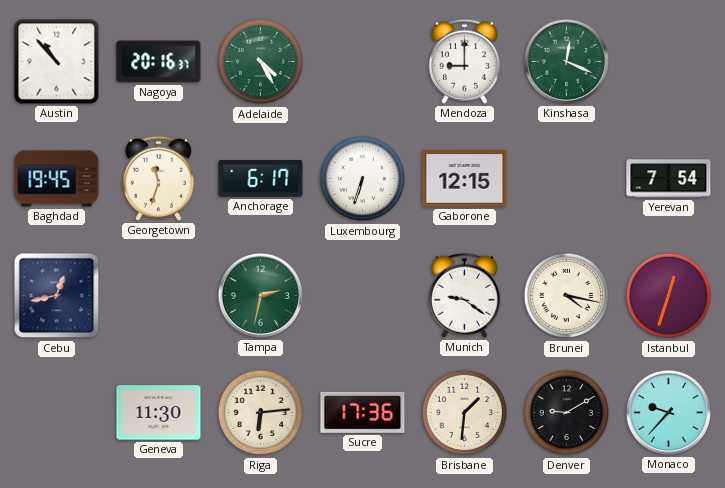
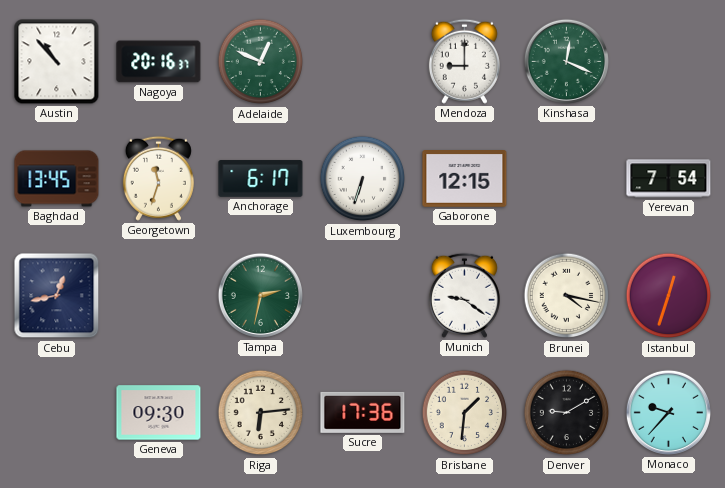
Adelaide: 4:25 -> 12:49
Baghdad: 19:45 -> 13:45
Geneva: 11:30 -> 09:30
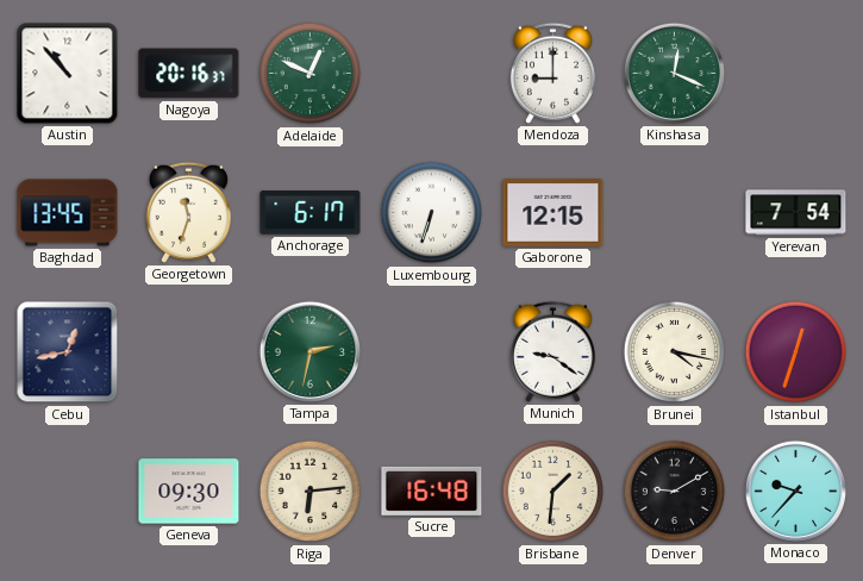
Sucre: 17:36 -> 16:48
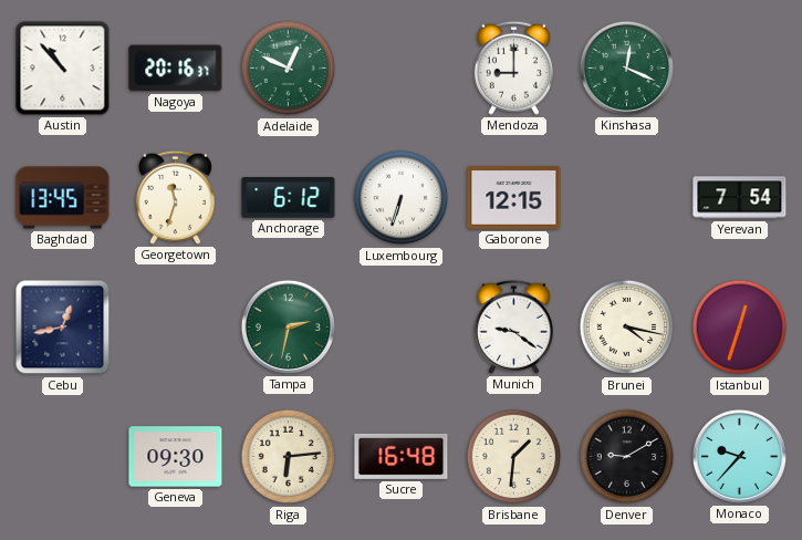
Anchorage: 6:17 -> 6:12
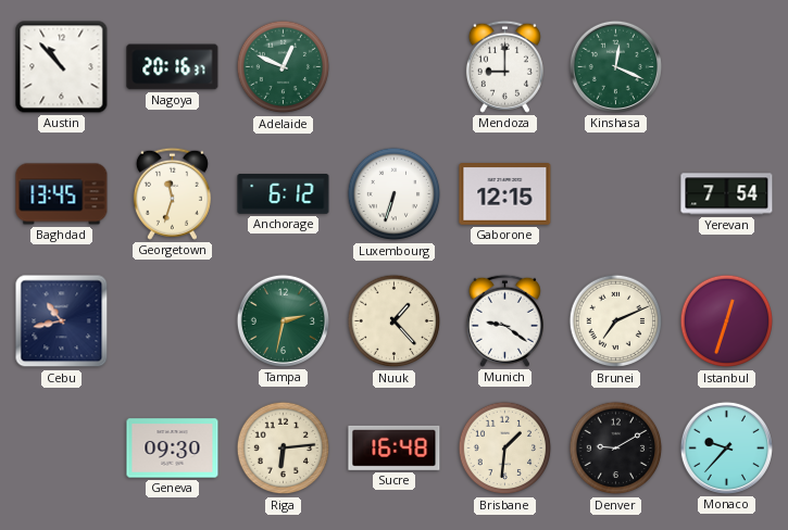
Cebu: 12:43 -> 10:43
Nuuk: none -> 1:23
Brunei: 4:17 -> 7:11
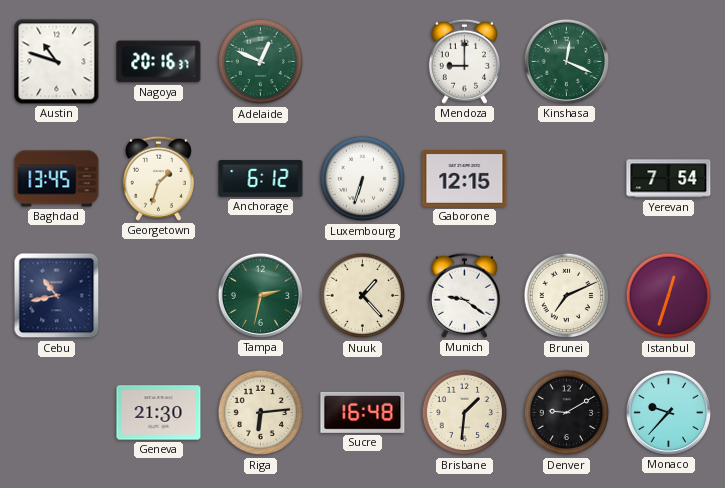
Austin: 10:53 -> 10:48
Georgetown: 11:33 -> 1:33
Geneva: 09:30 -> 21:30
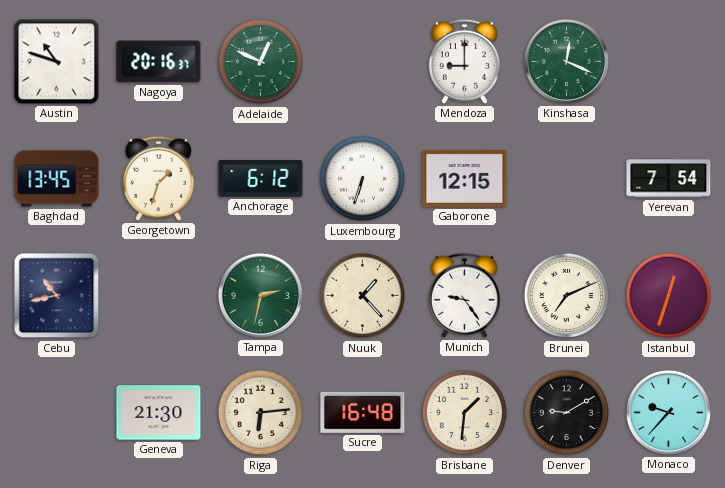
Munich: 9:21 -> 9:24
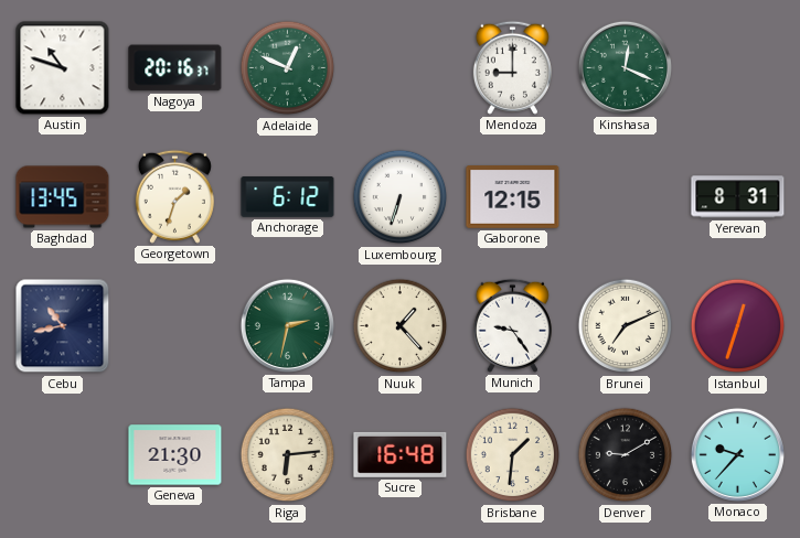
Yerevan: 7:54 -> 8:31
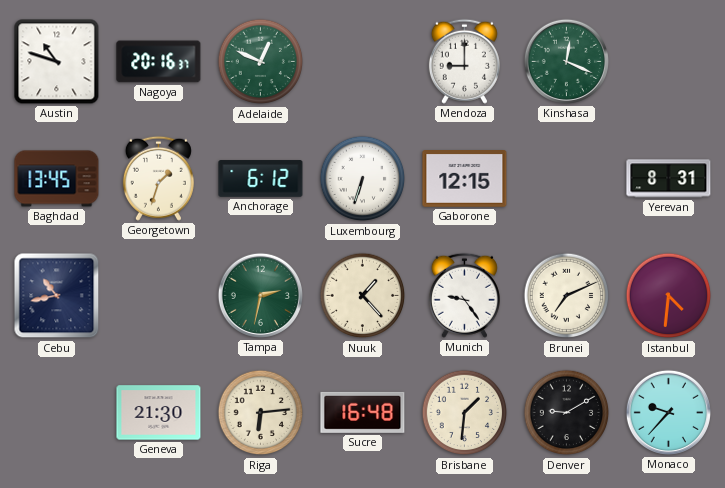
Istanbul: 12:33 -> 4:31
